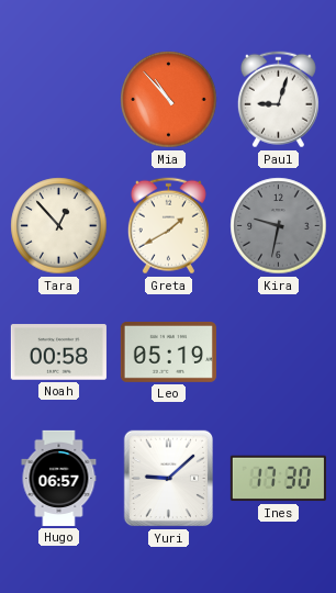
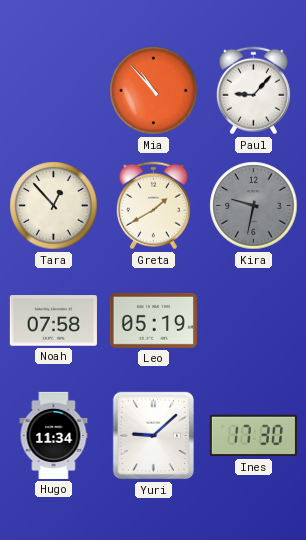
Paul: 9:03 -> 9:07
Noah: 00:58 -> 07:58
Hugo: 06:57 -> 11:34
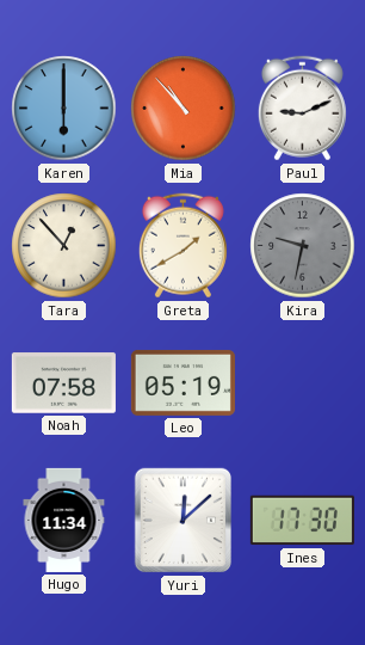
Karen: none -> 6:00
Paul: 9:07 -> 9:11
Yuri: 9:08 -> 12:08
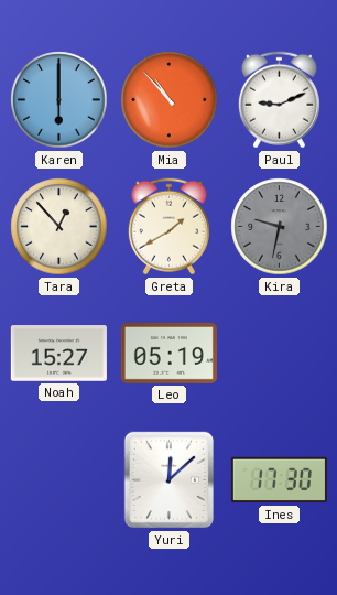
Noah: 07:58 -> 15:27
Hugo: 11:34 -> none
